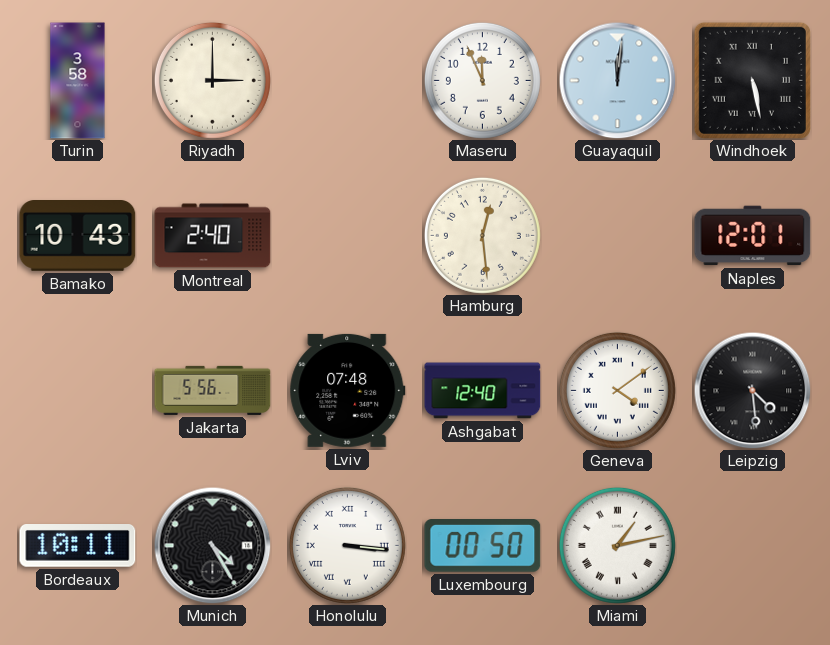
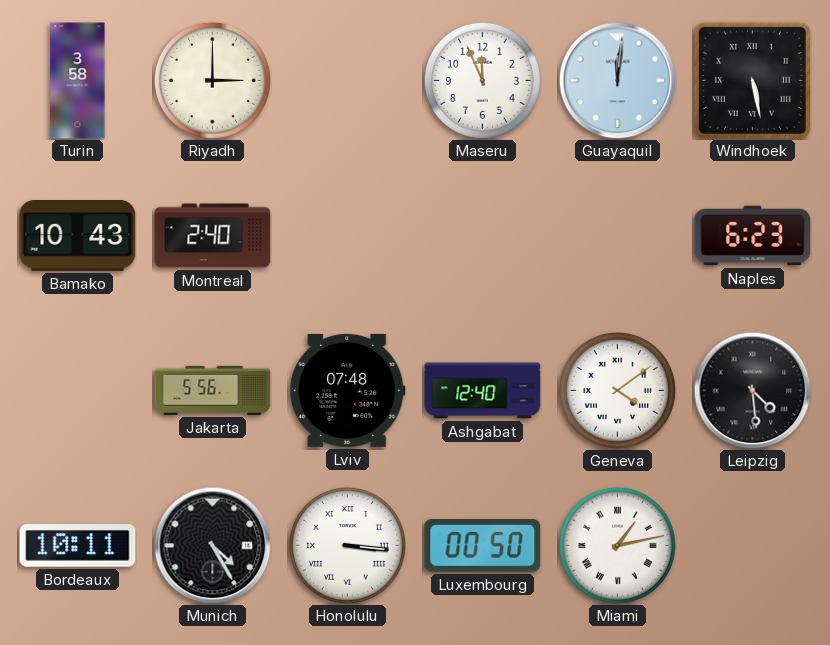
Hamburg: 12:29 -> none
Naples: 12:01 -> 6:23
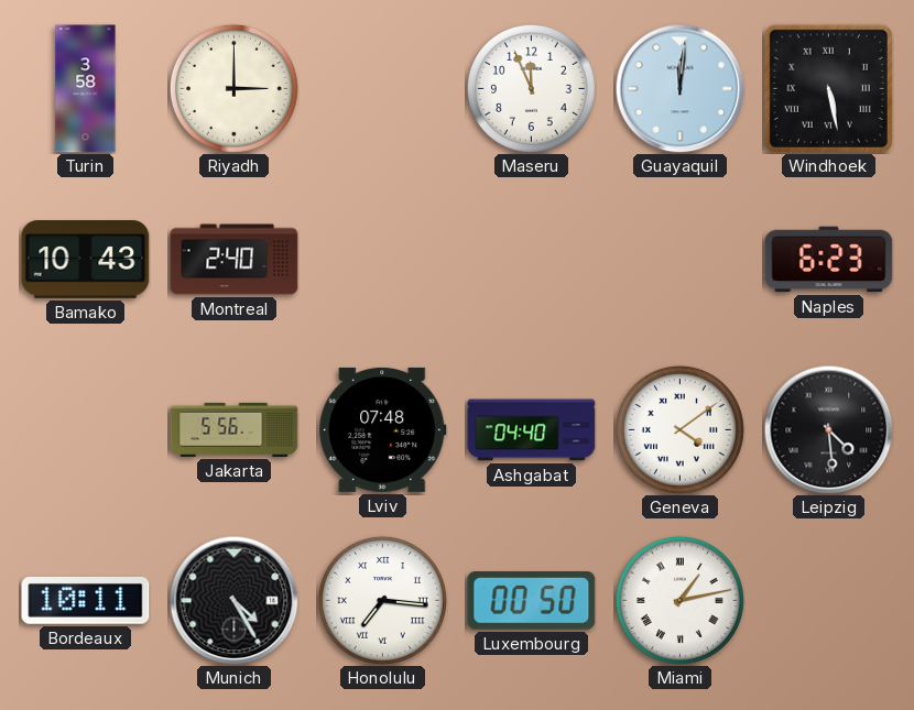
Ashgabat: 12:40 -> 04:40
Honolulu: 3:16 -> 7:16
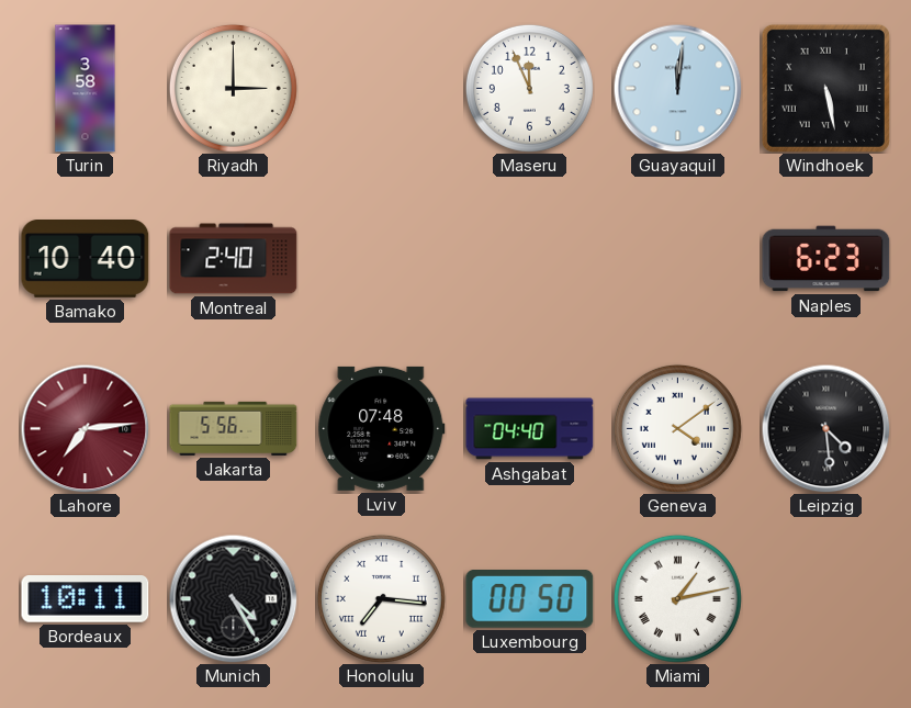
Bamako: 10:43 -> 10:40
Lahore: none -> 7:14
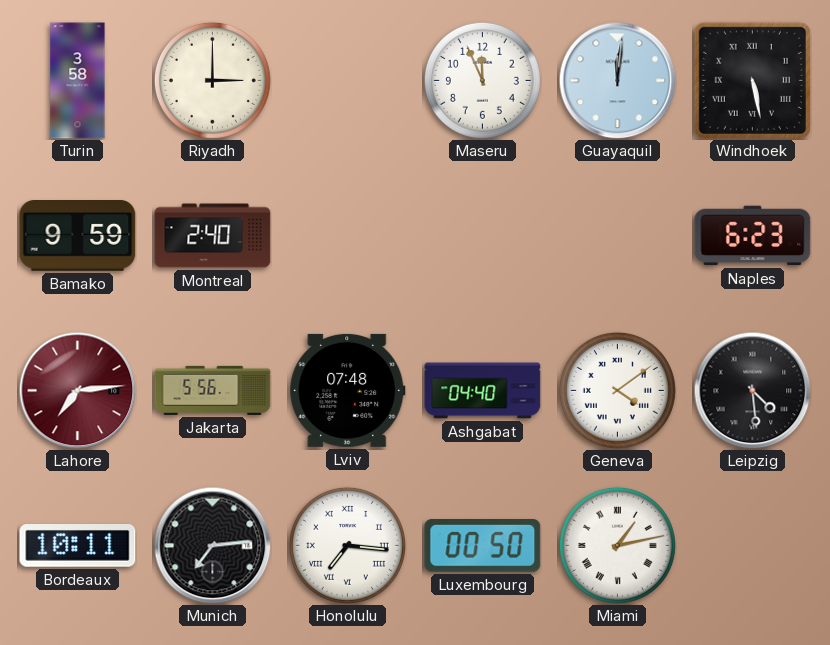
Bamako: 10:40 -> 9:59
Munich: 4:25 -> 7:14
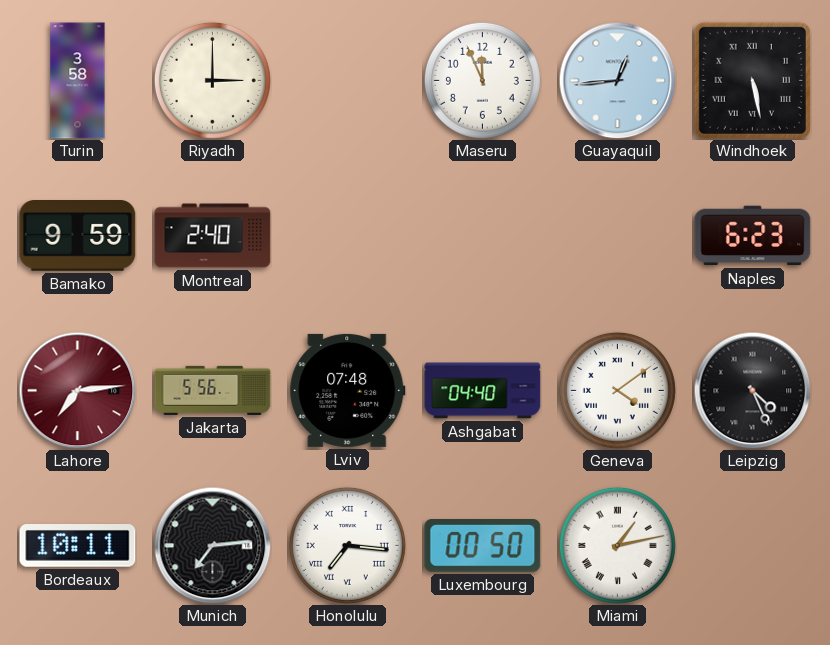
Guayaquil: 12:01 -> 12:44
Leipzig: 4:29 -> 4:26
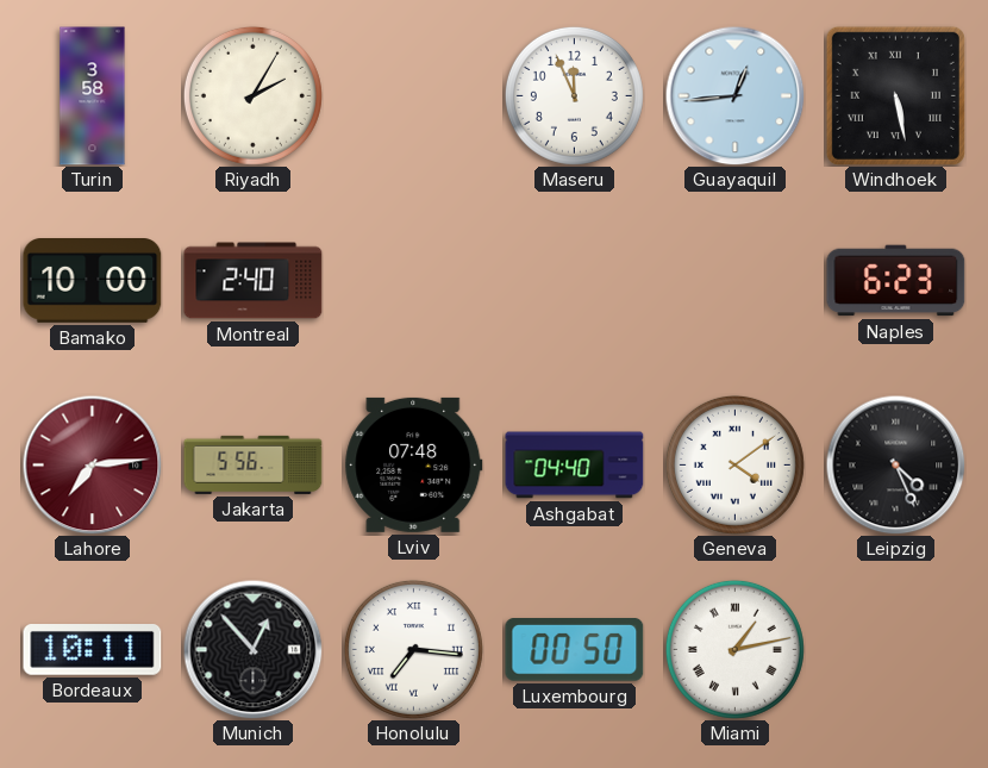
Riyadh: 3:00 -> 2:05
Bamako: 9:59 -> 10:00
Munich: 7:14 -> 12:53
